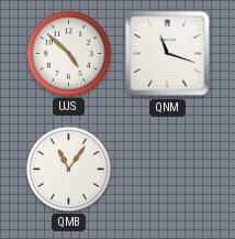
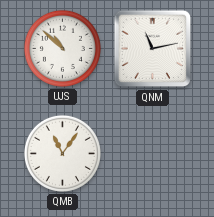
UJS: 4:52 -> 10:52
QNM: 11:18 -> 11:13
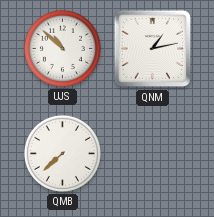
QNM: 11:13 -> 1:13
QMB: 11:06 -> 7:38
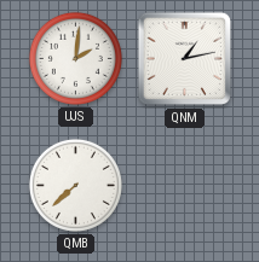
UJS: 10:52 -> 2:01
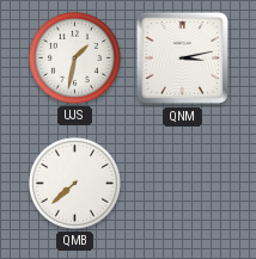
UJS: 2:01 -> 1:32
QNM: 1:13 -> 3:13
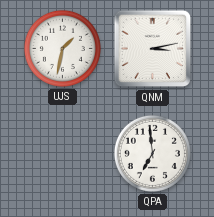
QMB: 7:38 -> none
QPA: none -> 6:59
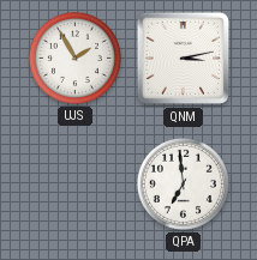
UJS: 1:32 -> 1:55
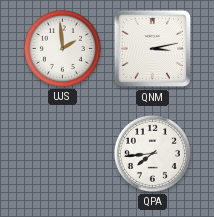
UJS: 1:55 -> 1:59
QPA: 6:59 -> 7:44
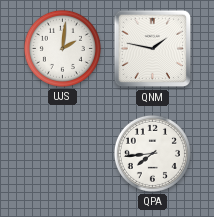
UJS: 1:59 -> 2:01
QNM: 3:13 -> 1:47
